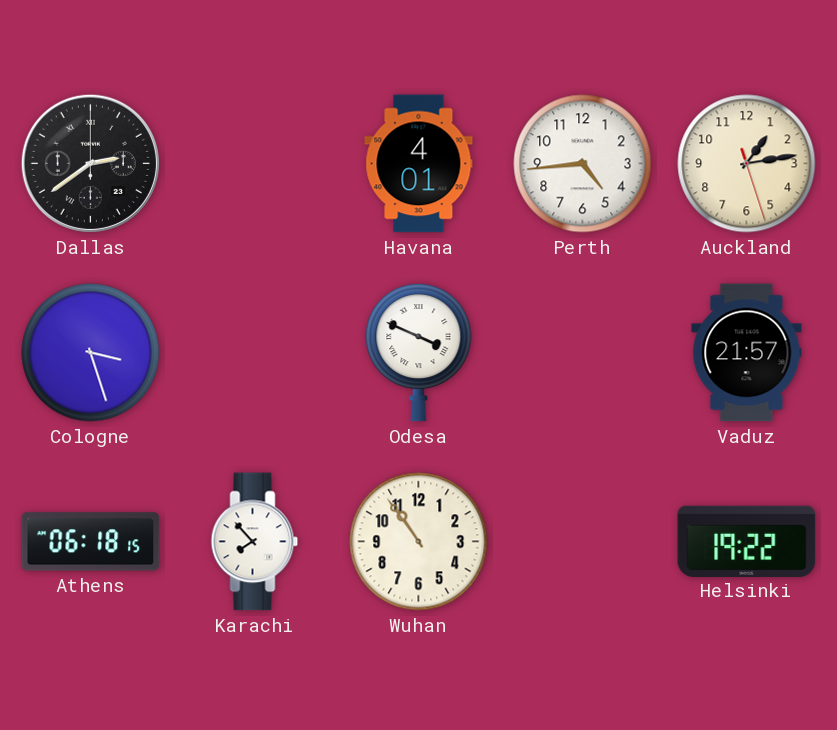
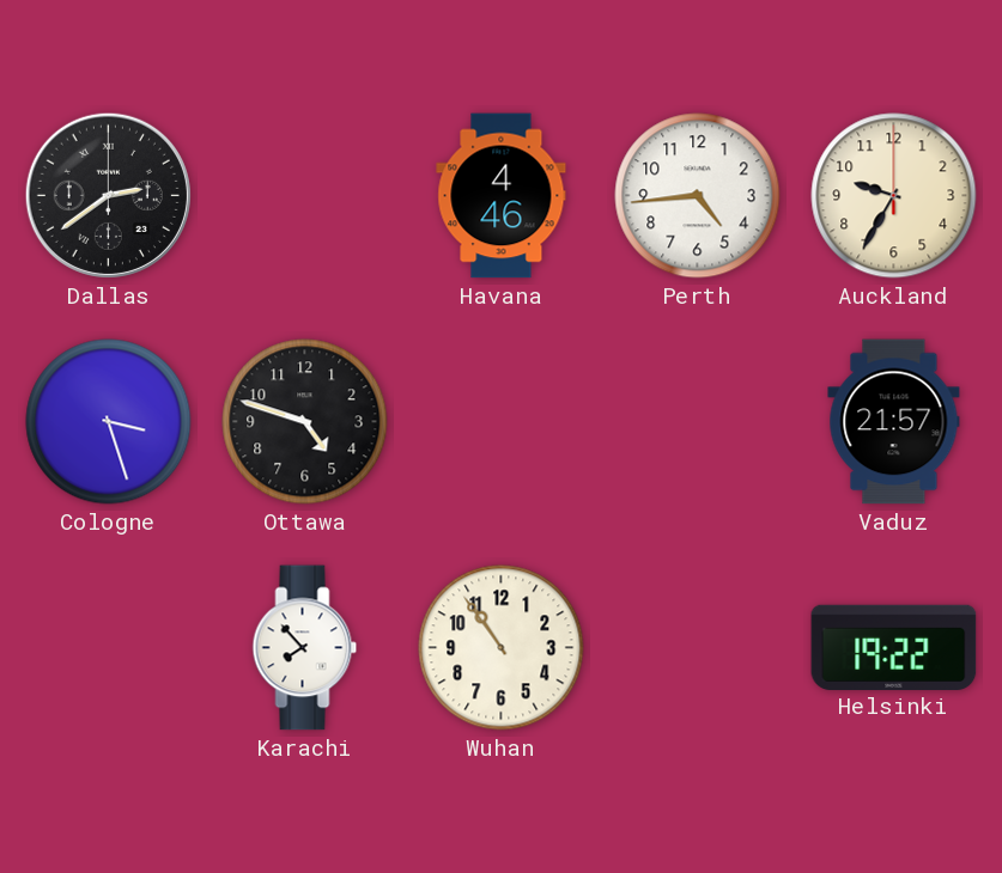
Havana: 4:01 -> 4:46
Auckland: 1:13 -> 9:35
Ottawa: none -> 4:48
Odesa: 3:49 -> none
Athens: 06:18 -> none
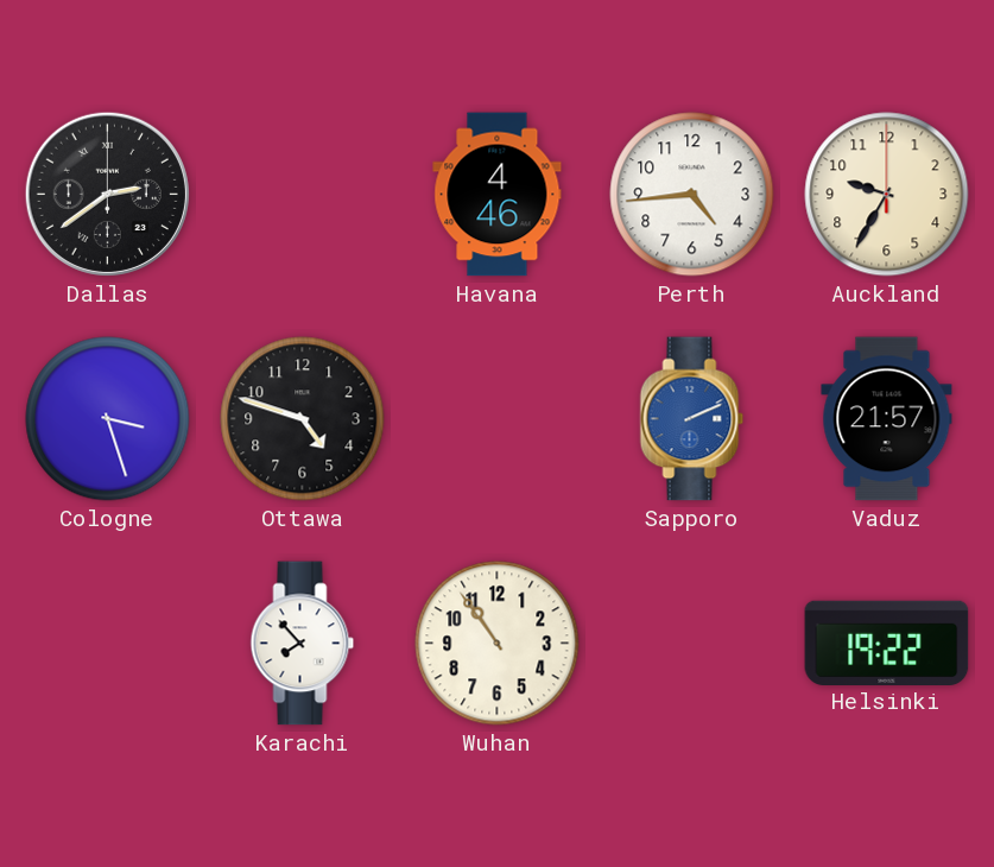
Sapporo: none -> 2:11
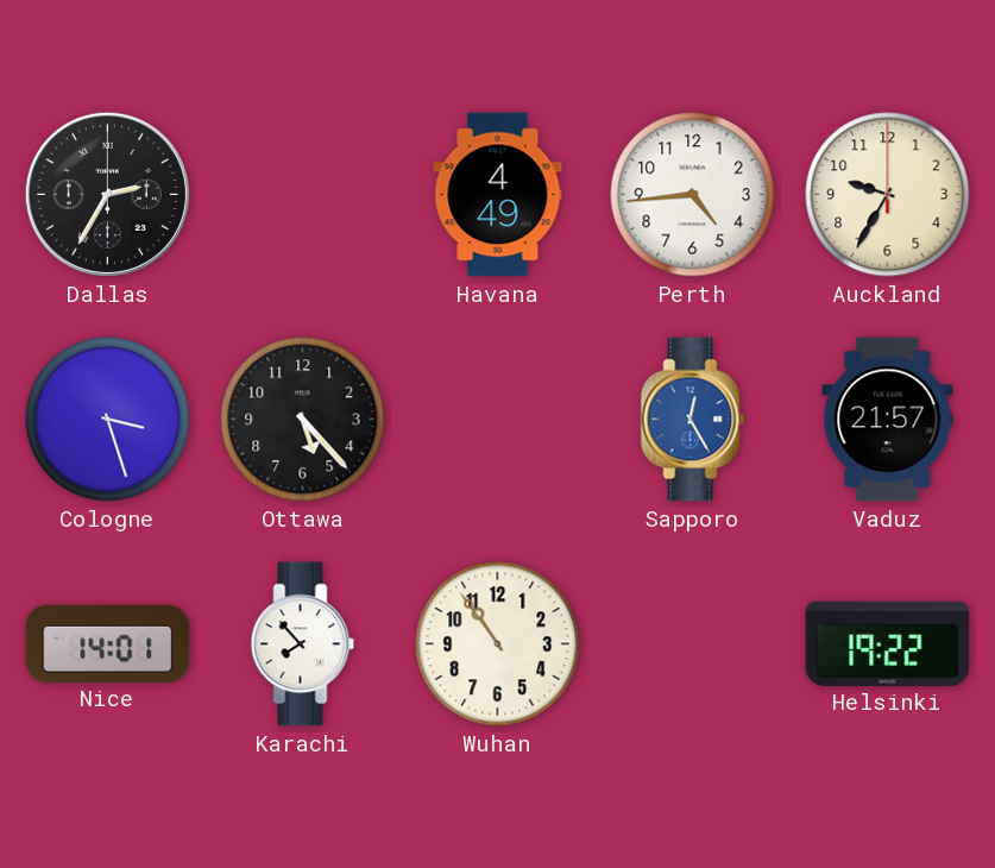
Dallas: 2:39 -> 2:35
Havana: 4:46 -> 4:49
Ottawa: 4:48 -> 5:23
Sapporo: 2:11 -> 12:25
Nice: none -> 14:01
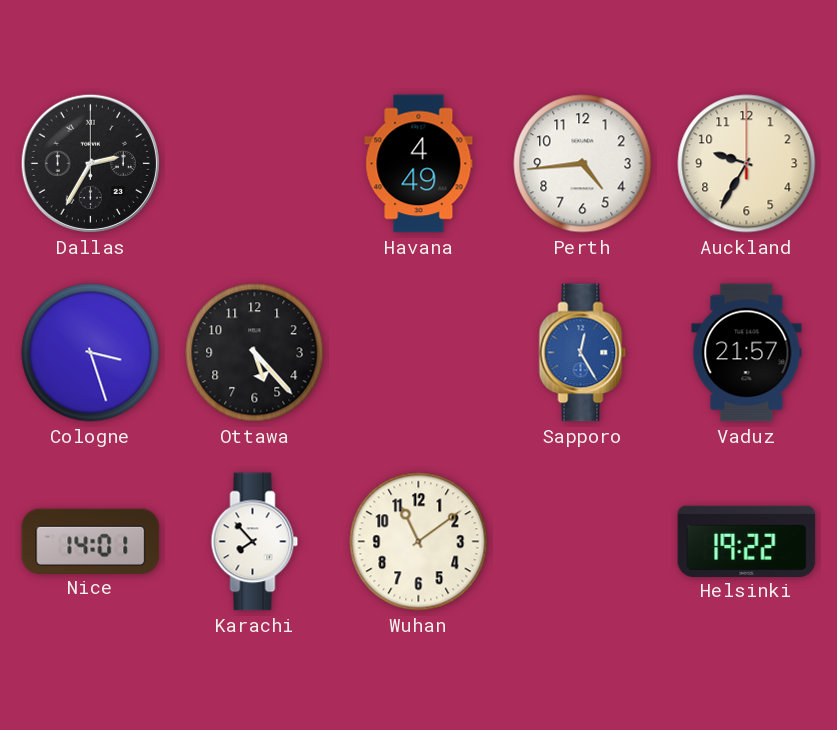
Wuhan: 10:54 -> 11:09
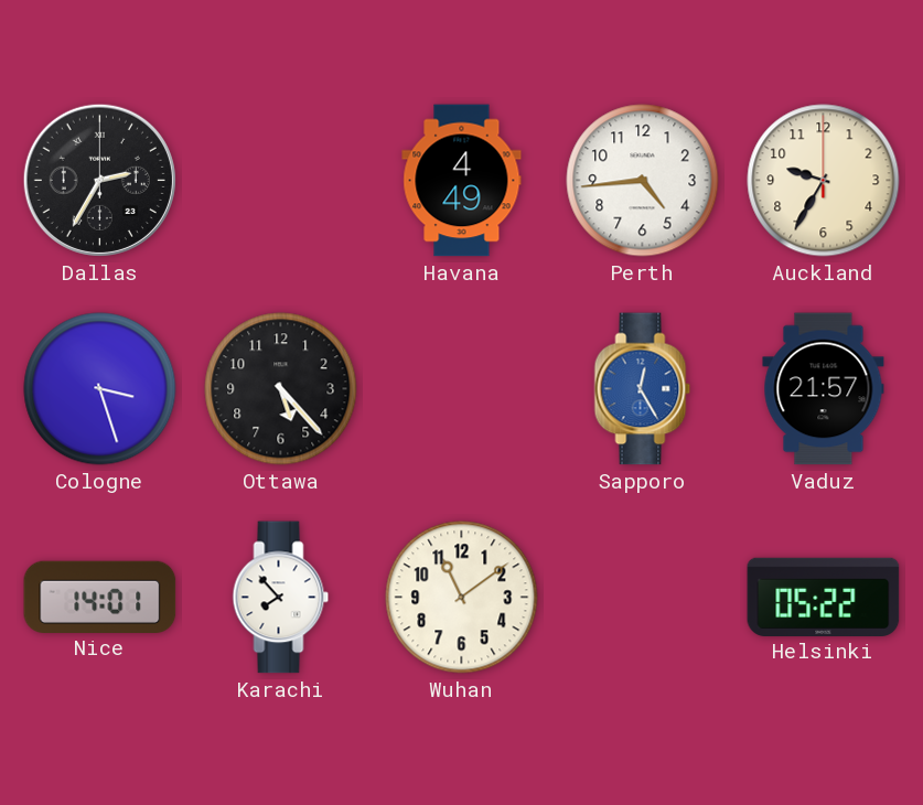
Helsinki: 19:22 -> 05:22
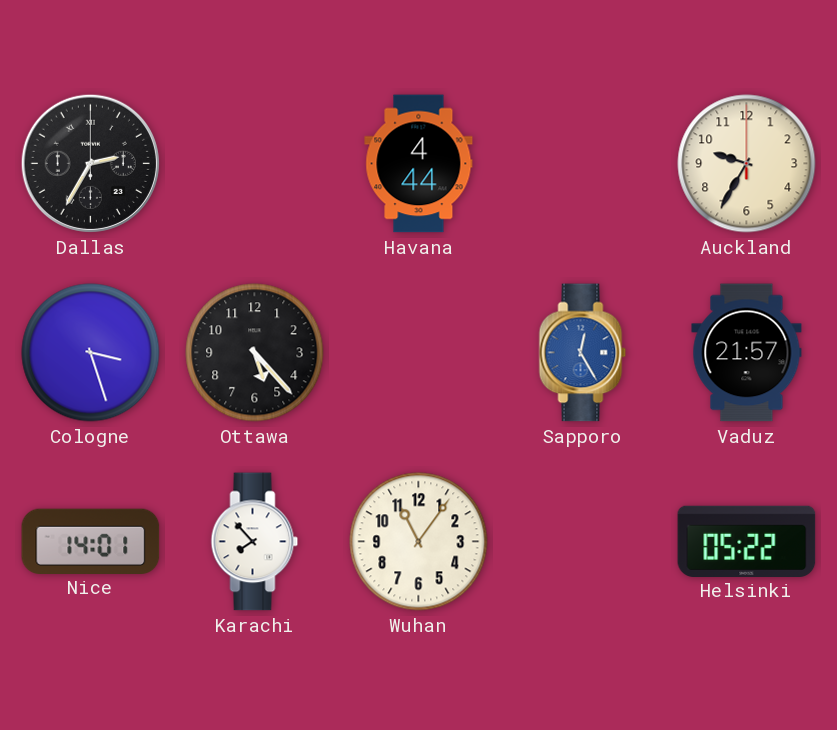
Havana: 4:49 -> 4:44
Perth: 4:44 -> none
Wuhan: 11:09 -> 11:06
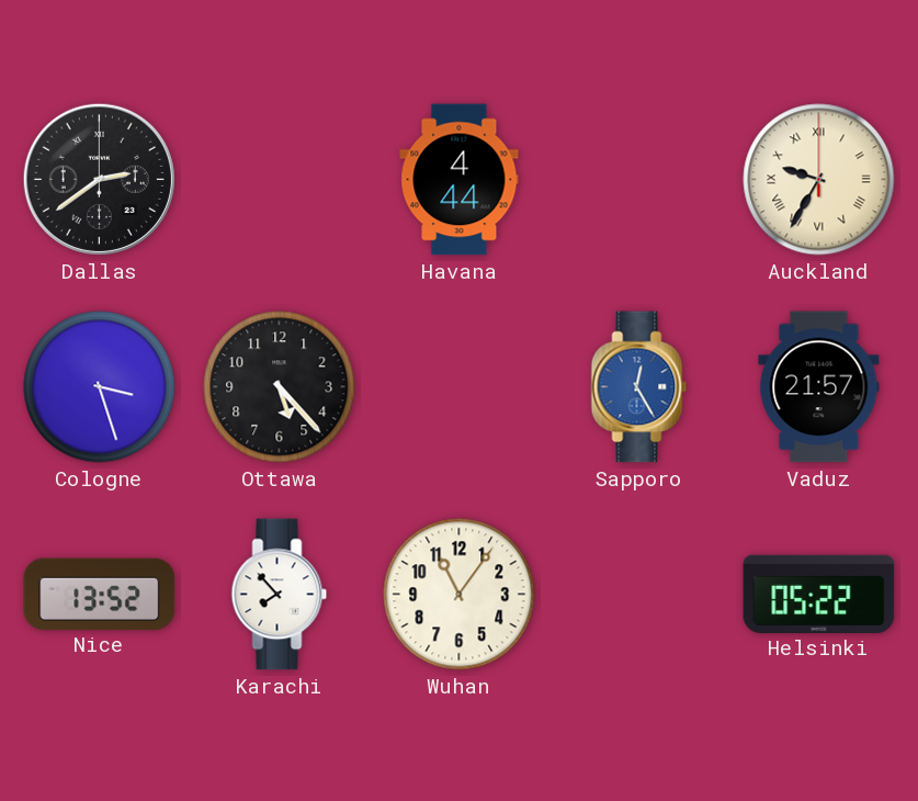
Dallas: 2:35 -> 2:39
Auckland numerals: Arabic -> Roman
Nice: 14:01 -> 13:52
